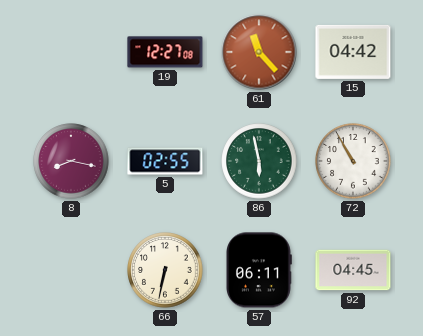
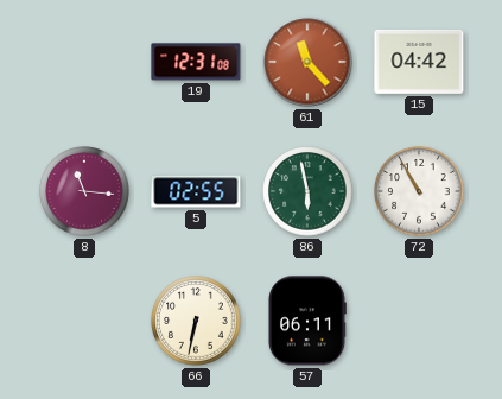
19: 12:27 -> 12:31
8: 8:17 -> 11:16
92: 04:45 -> none
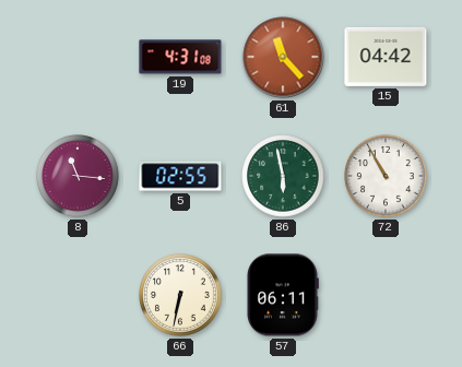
19: 12:31 -> 4:31
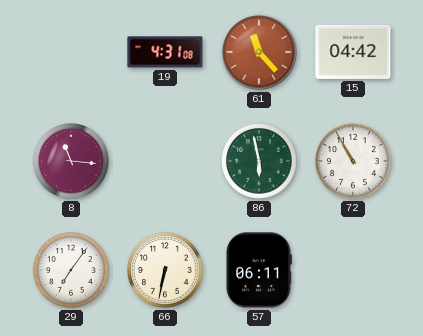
5: 02:55 -> none
29: none -> 7:06
